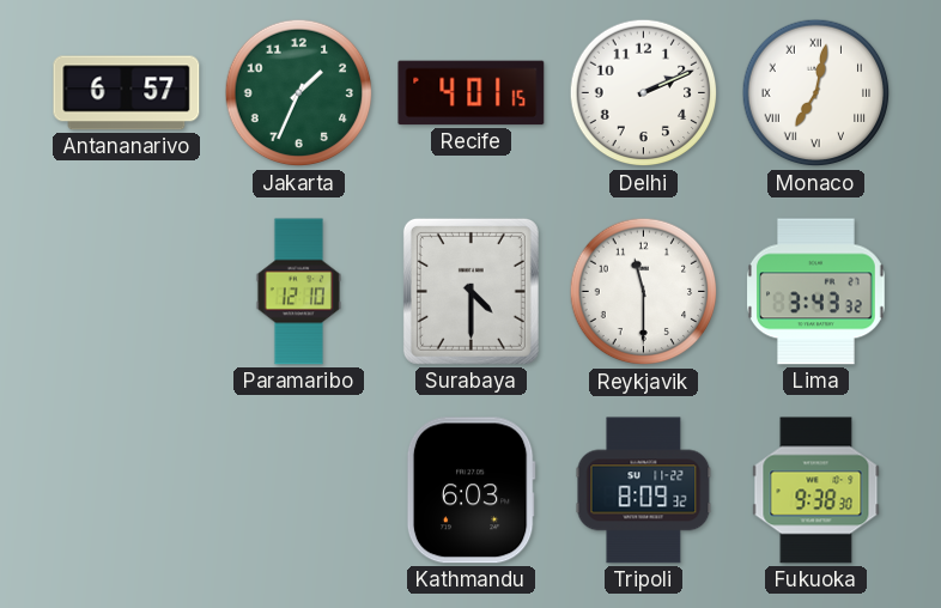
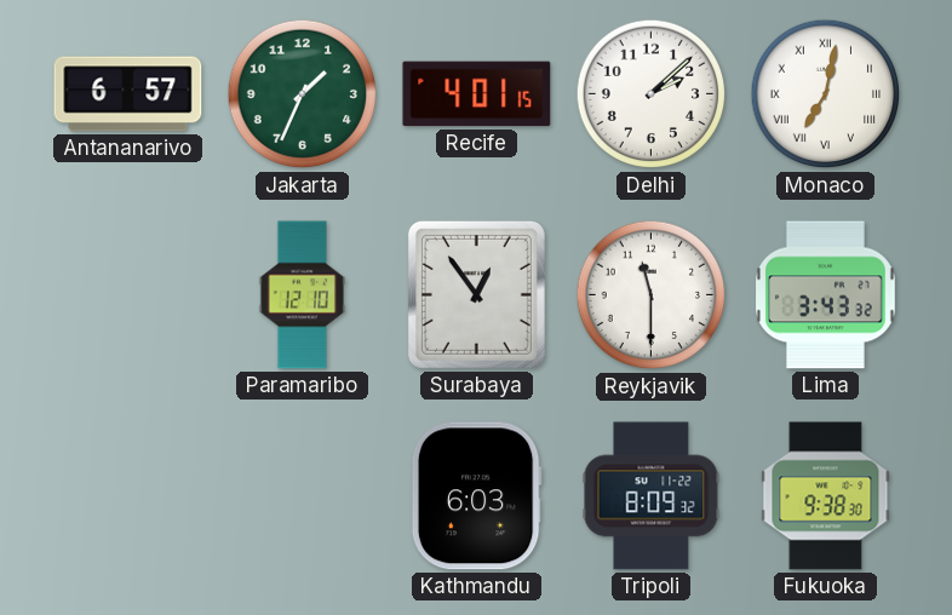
Delhi: 2:11 -> 2:08
Surabaya: 4:30 -> 12:54
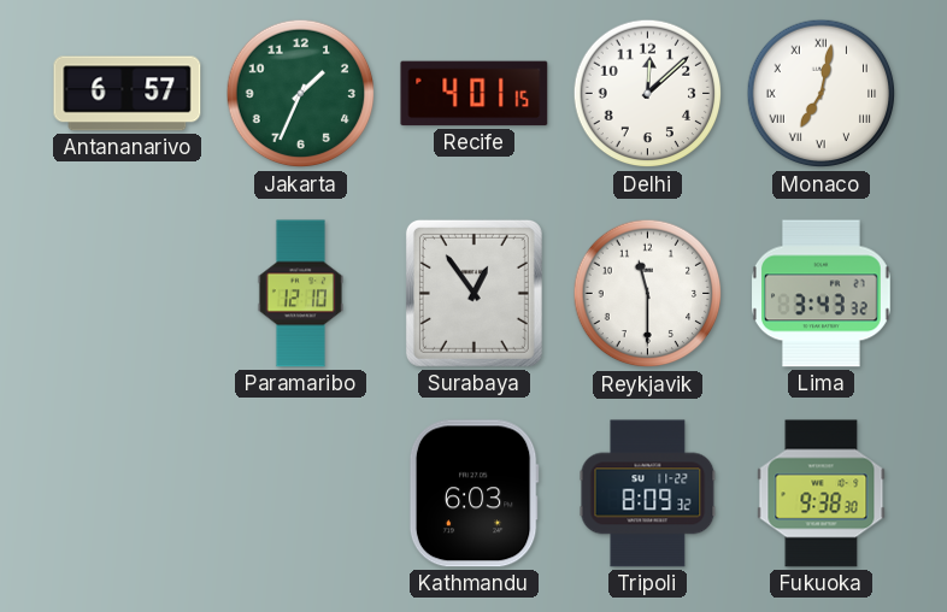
Delhi: 2:08 -> 12:08
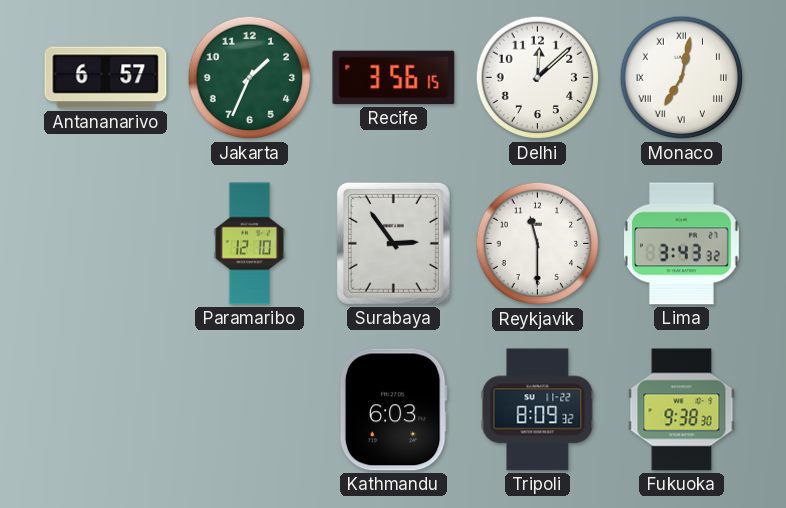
Recife: 4:01 -> 3:56
Surabaya: 12:54 -> 2:54
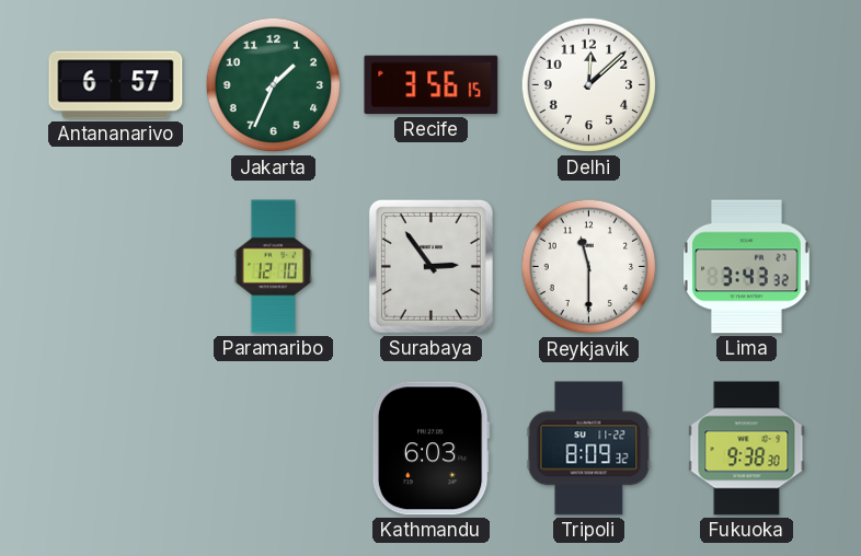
Monaco: 7:02 -> none
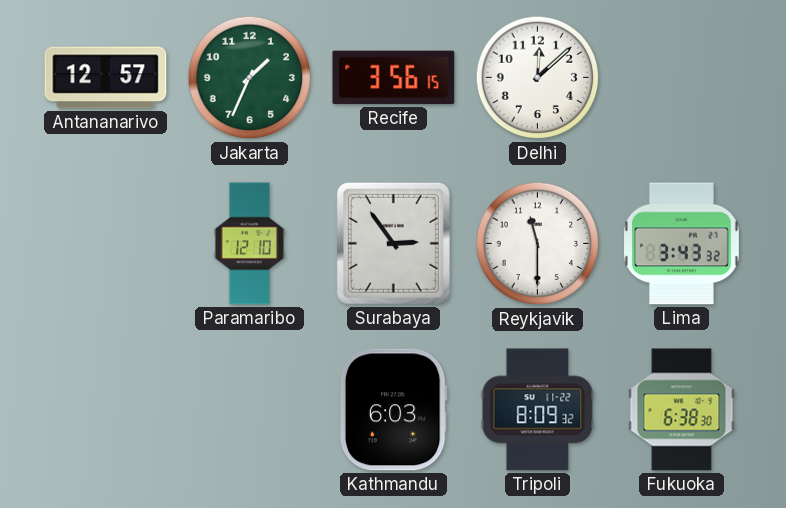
Antananarivo: 6:57 -> 12:57
Fukuoka: 9:38 -> 6:38
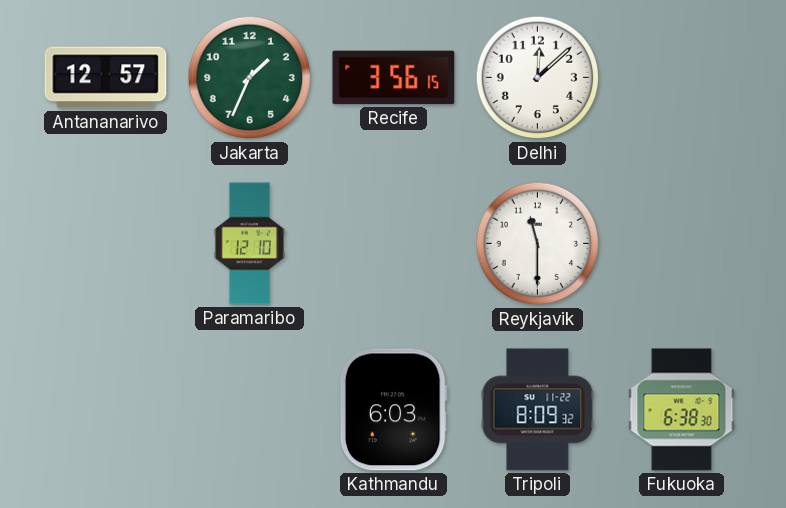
Surabaya: 2:54 -> none
Lima: 3:43 -> none
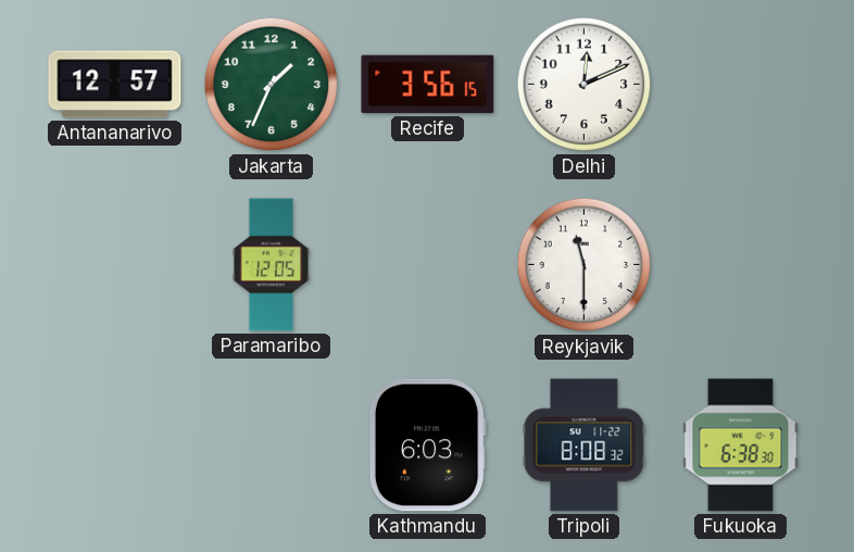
Delhi: 12:08 -> 12:11
Paramaribo: 12:10 -> 12:05
Tripoli: 8:09 -> 8:08
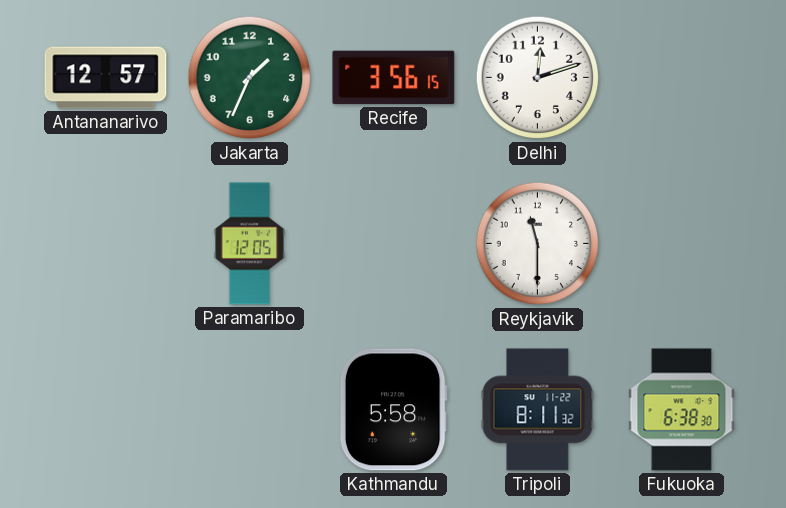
Delhi: 12:11 -> 12:12
Kathmandu: 6:03 -> 5:58
Tripoli: 8:08 -> 8:11
